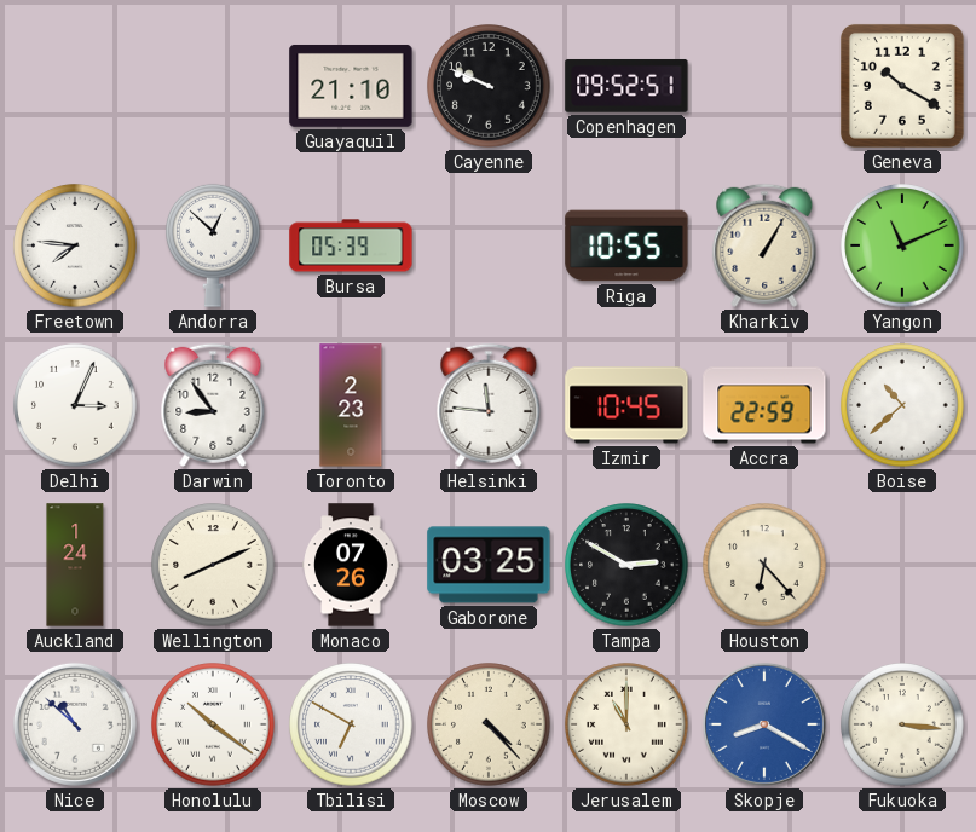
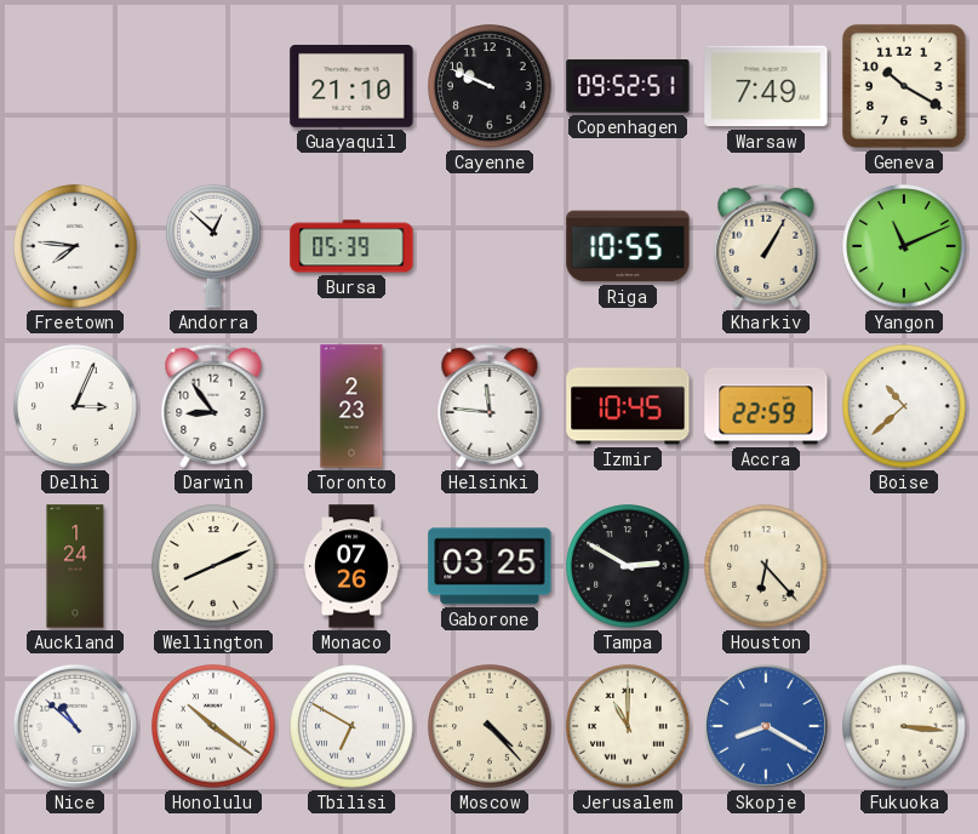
Warsaw: none -> 7:49
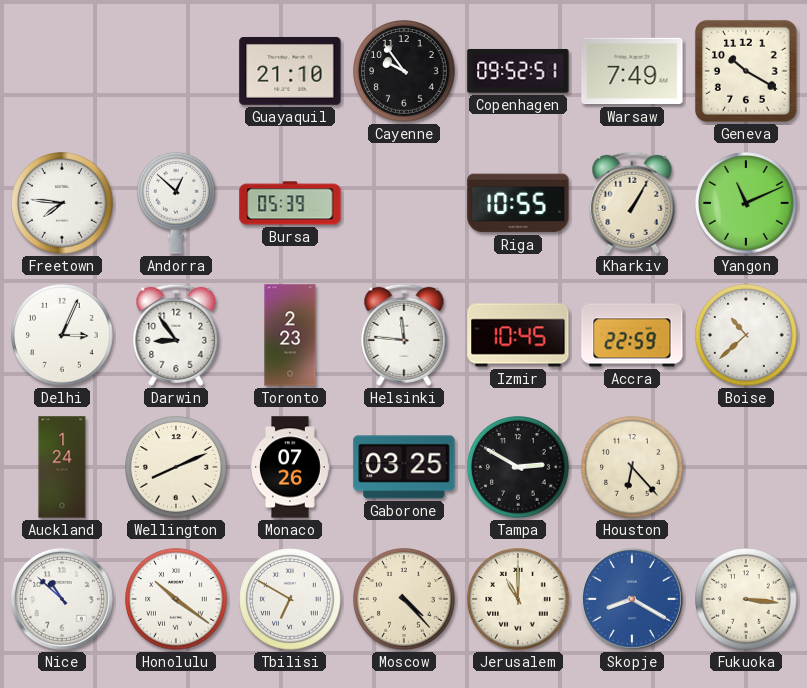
Cayenne: 9:49 -> 9:54
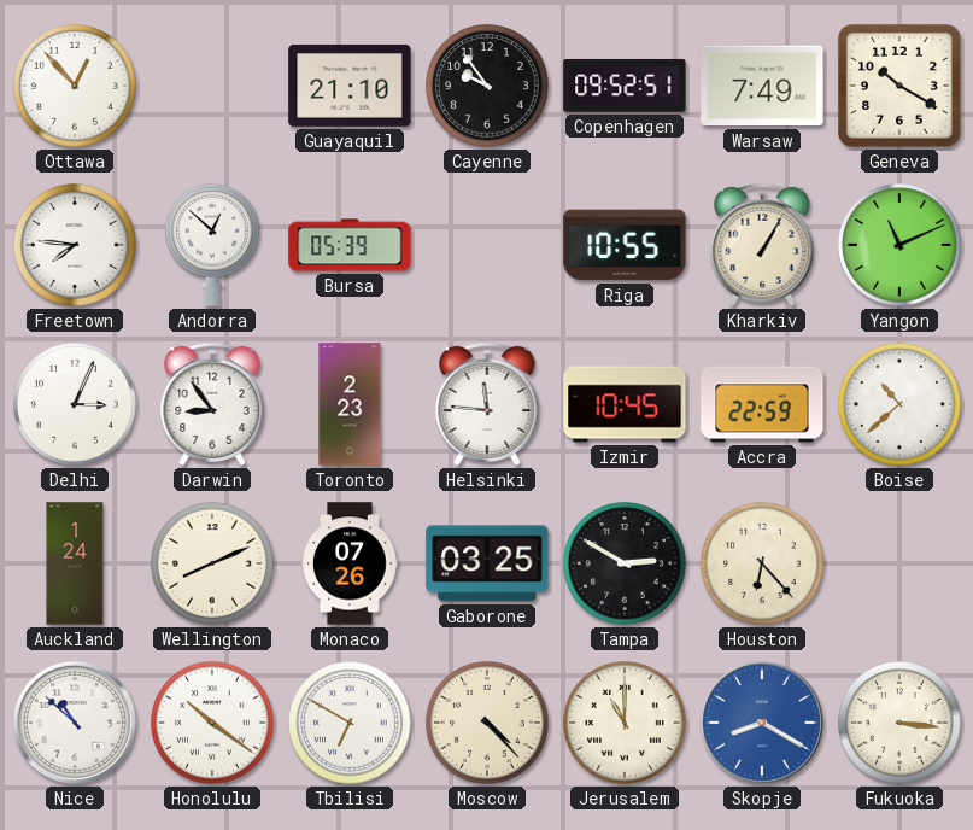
Ottawa: none -> 12:53
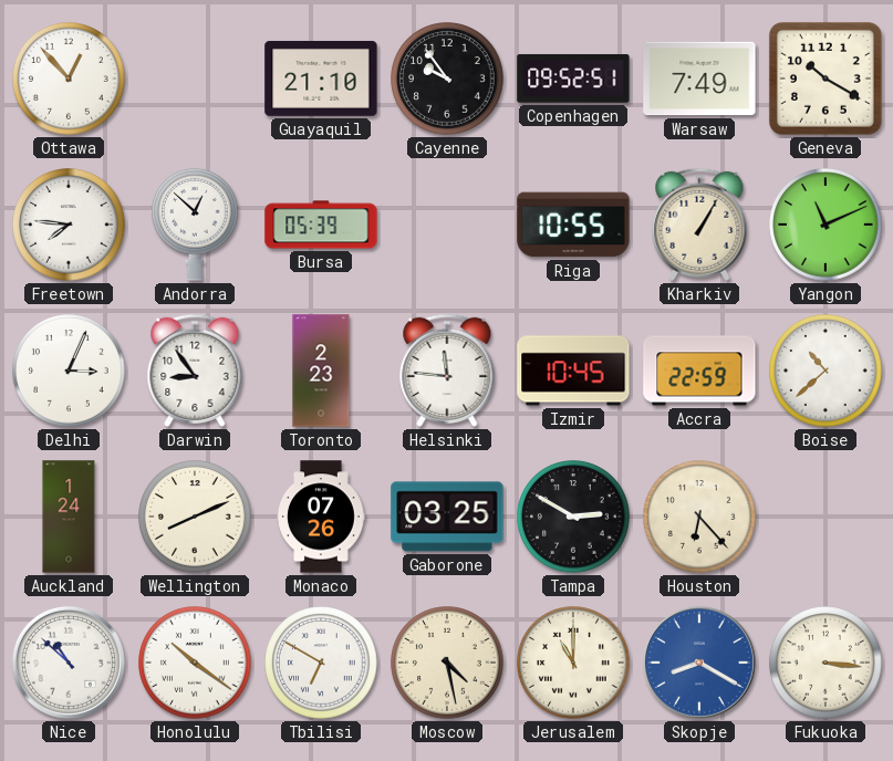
Moscow: 4:23 -> 4:28
